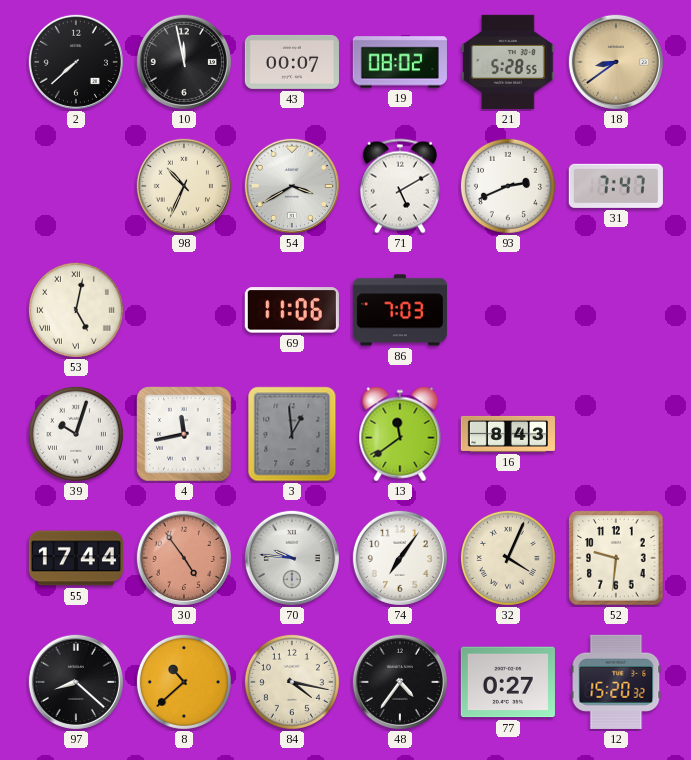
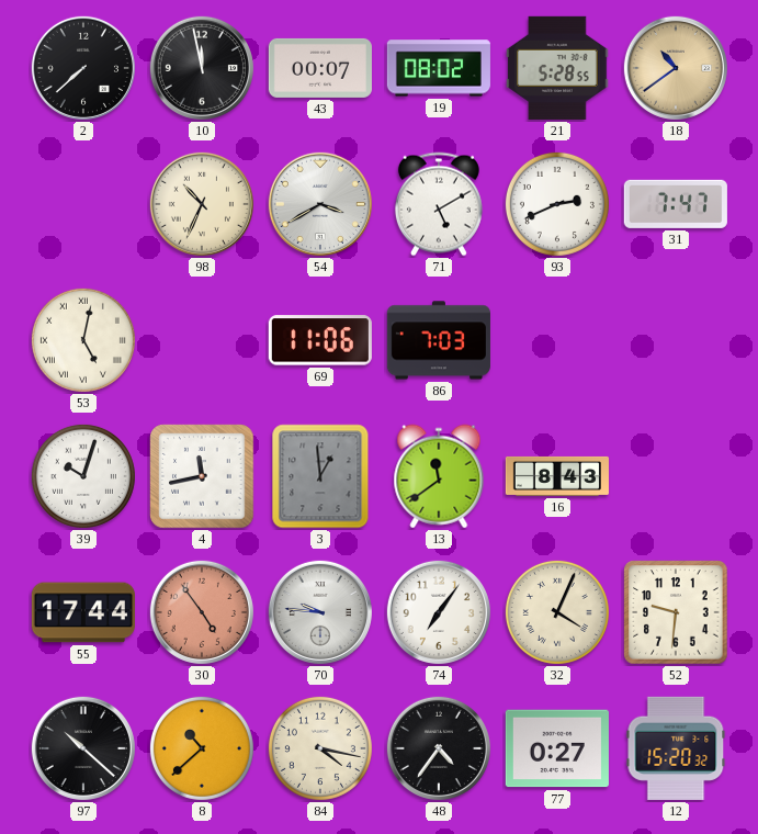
18: 8:39 -> 10:39
97: 8:22 -> 10:22
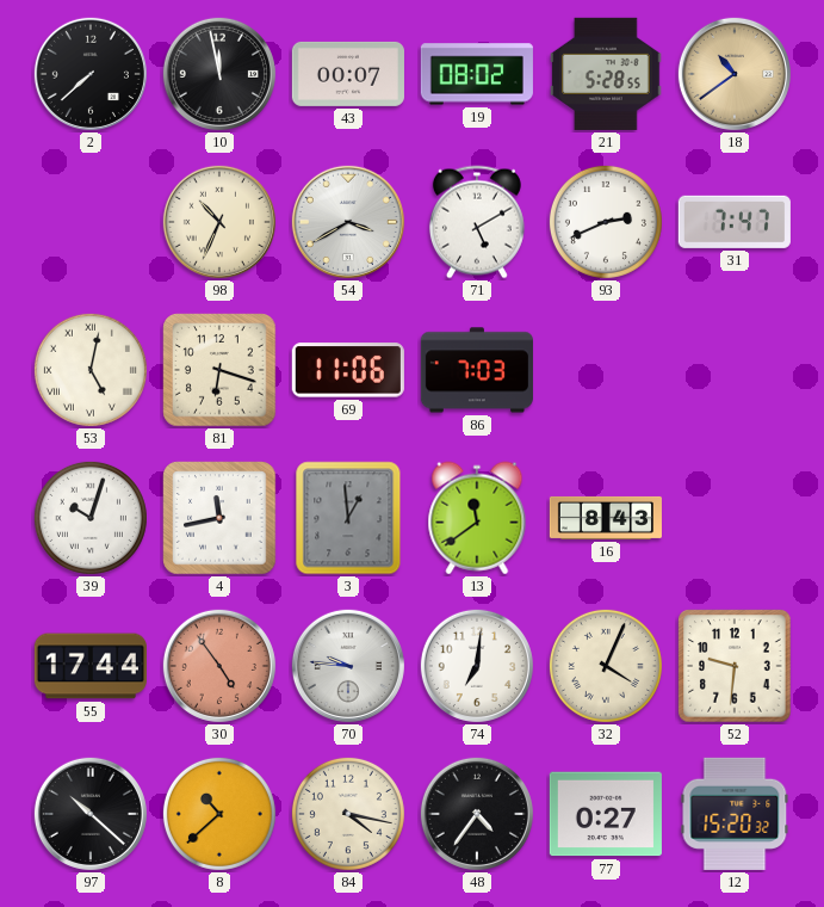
81: none -> 6:18
74: 7:06 -> 7:01
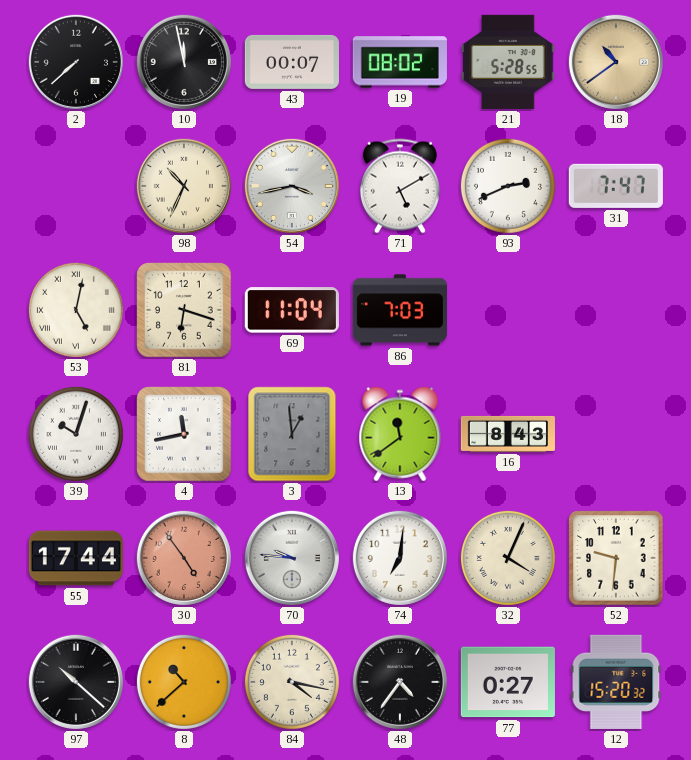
54: 3:40 -> 3:43
69: 11:06 -> 11:04
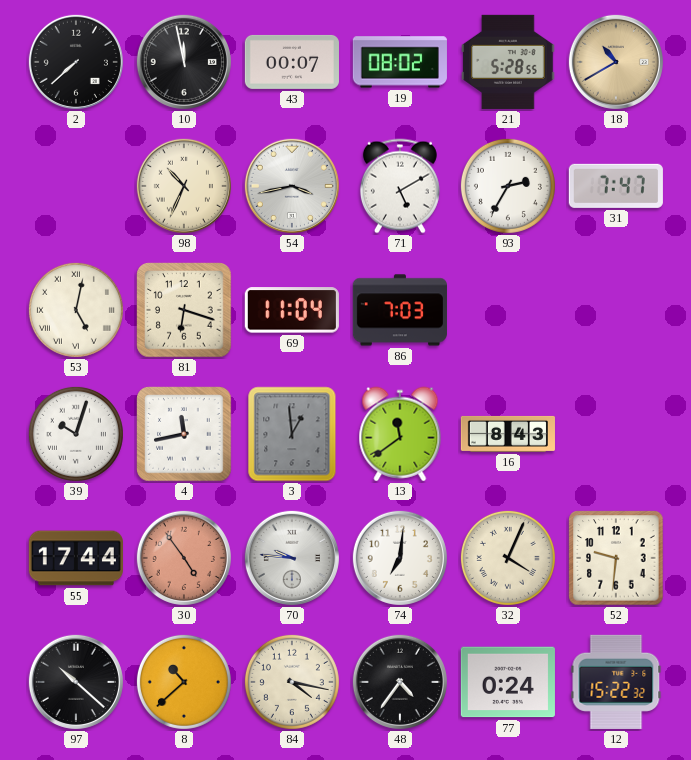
18: 10:39 -> 10:40
93: 2:41 -> 2:35
77: 0:27 -> 0:24
12: 15:20 -> 15:22
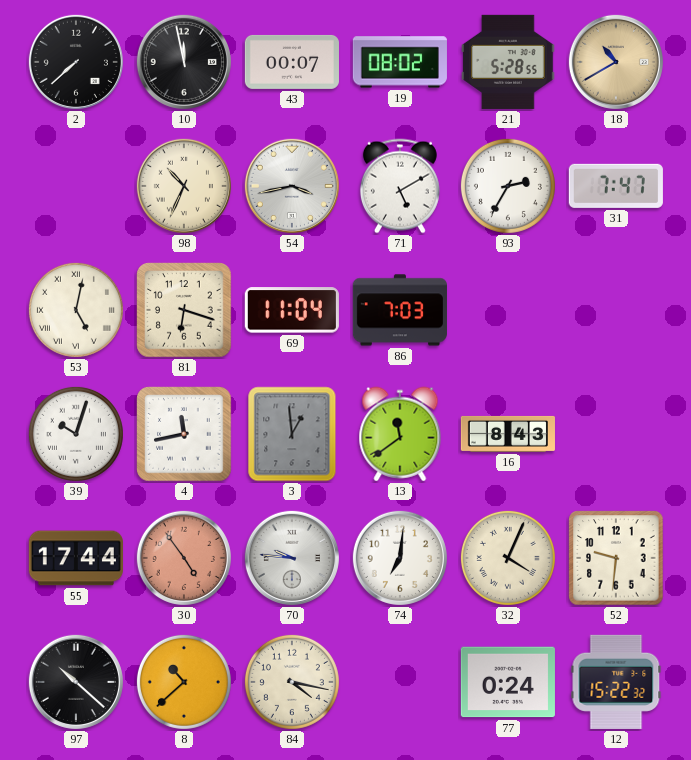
48: 4:36 -> none
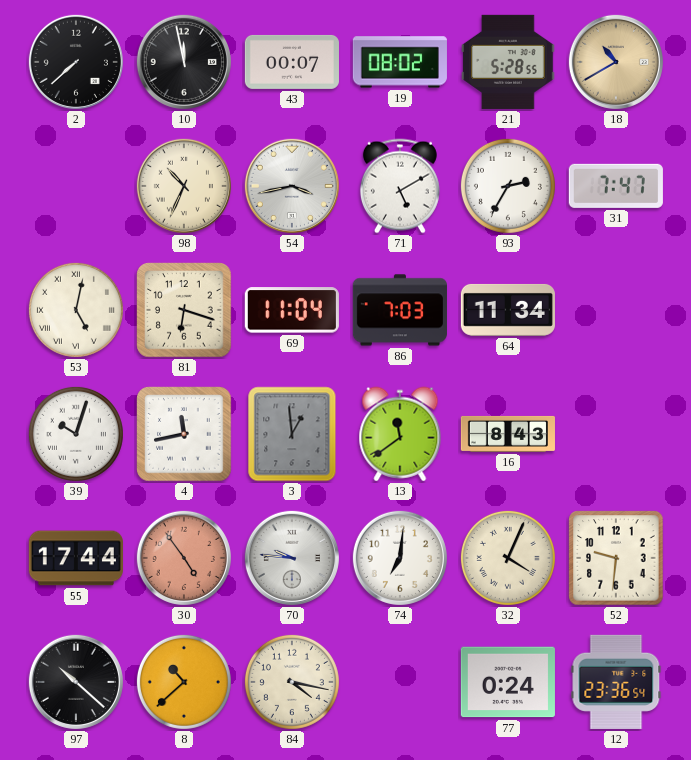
64: none -> 11:34
12: 15:22 -> 23:36
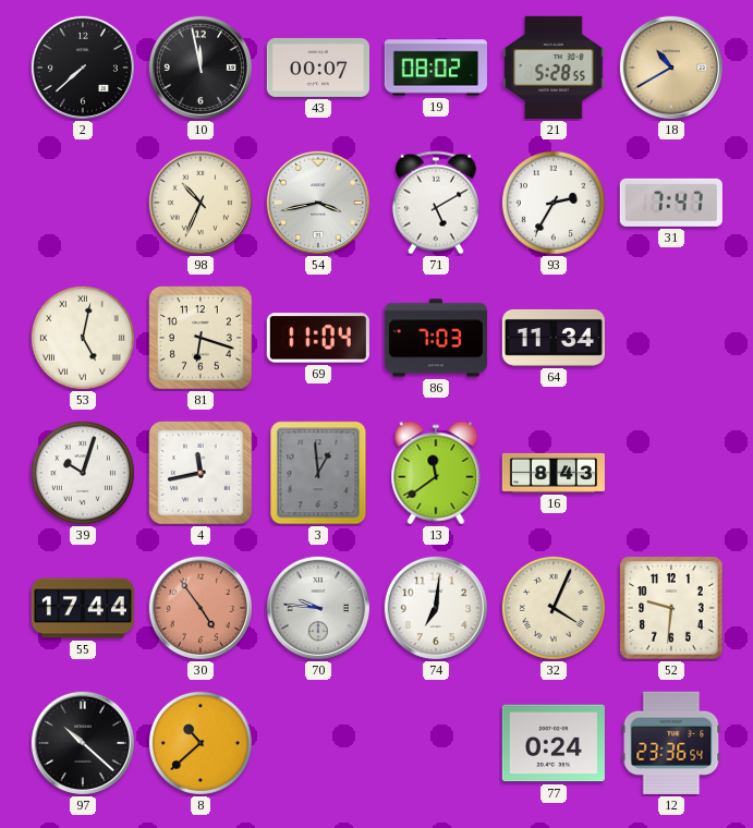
84: 4:17 -> none
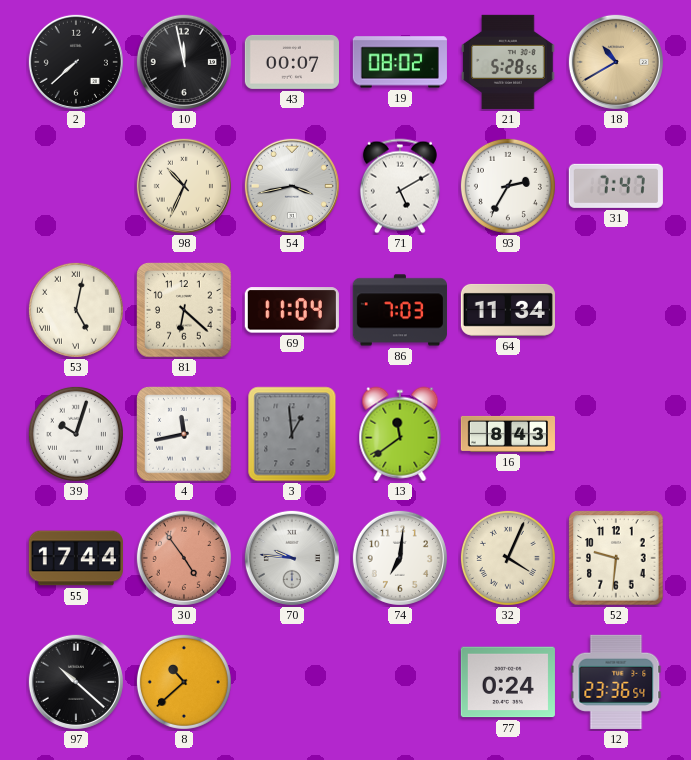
81: 6:18 -> 6:22
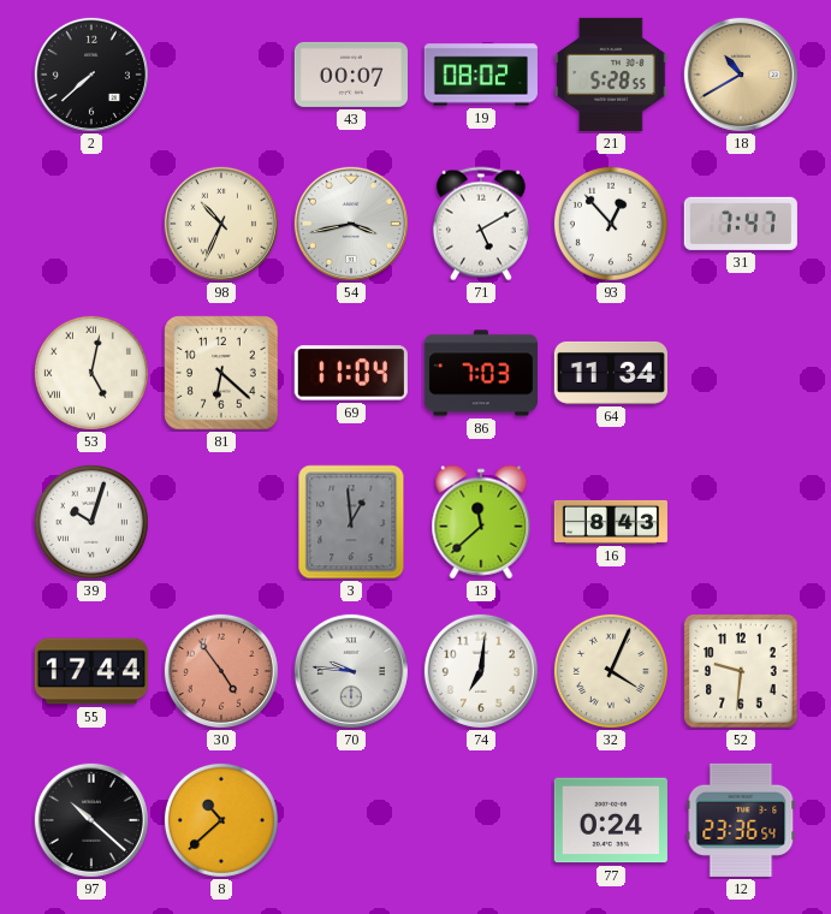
10: 11:58 -> none
93: 2:35 -> 12:53
4: 11:43 -> none
13: 11:39 -> 11:38
